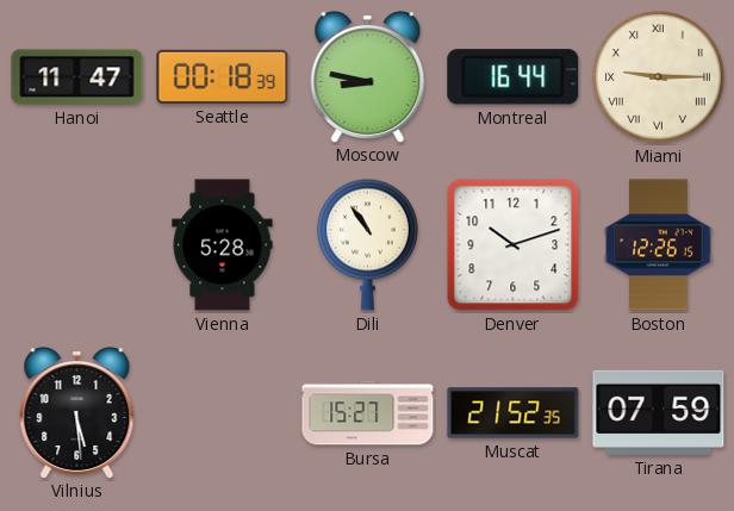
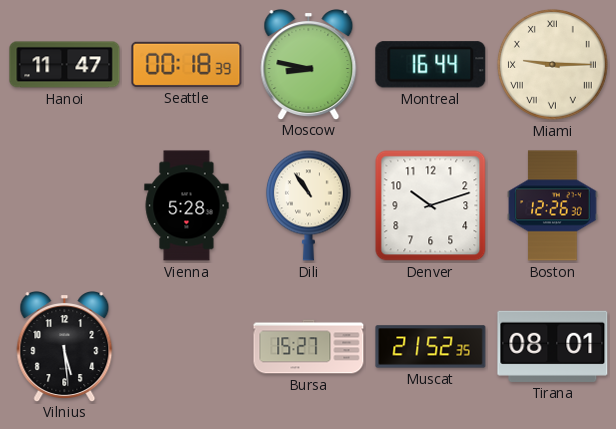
Boston: 12:26:15 -> 12:26:30
Tirana: 07:59 -> 08:01
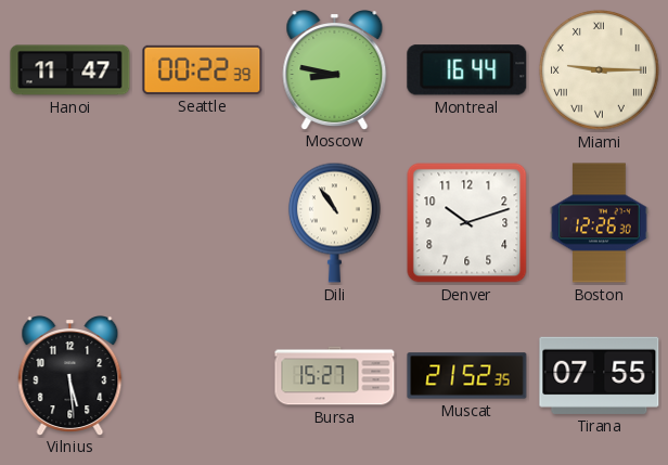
Seattle: 00:18 -> 00:22
Vienna: 5:28 -> none
Tirana: 08:01 -> 07:55
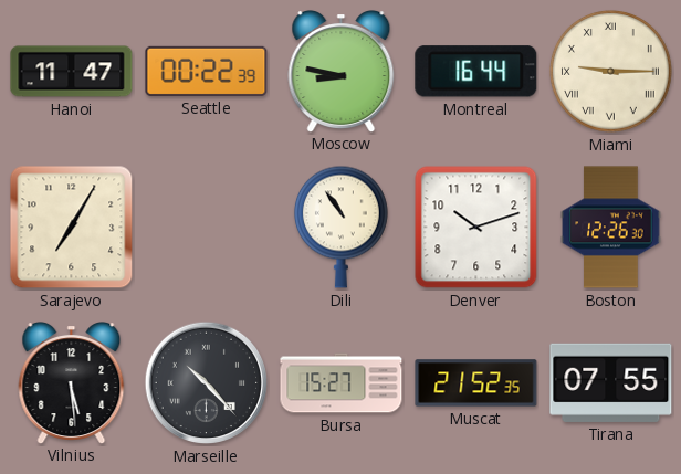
Sarajevo: none -> 7:05
Marseille: none -> 10:23
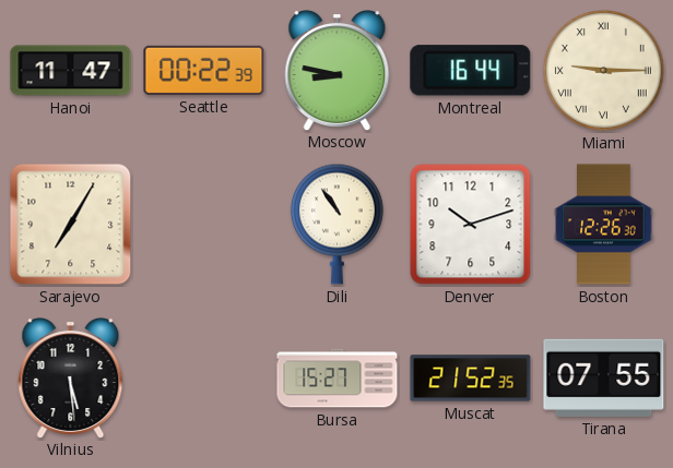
Marseille: 10:23 -> none
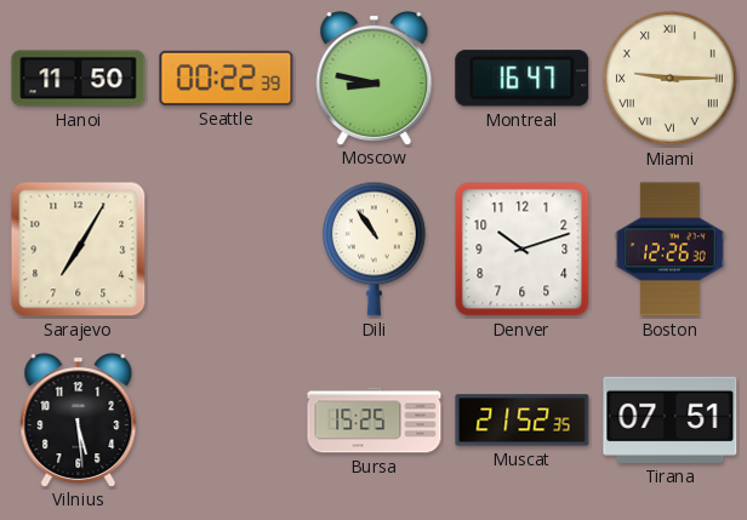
Hanoi: 11:47 -> 11:50
Montreal: 16:44 -> 16:47
Bursa: 15:27 -> 15:25
Tirana: 07:55 -> 07:51
